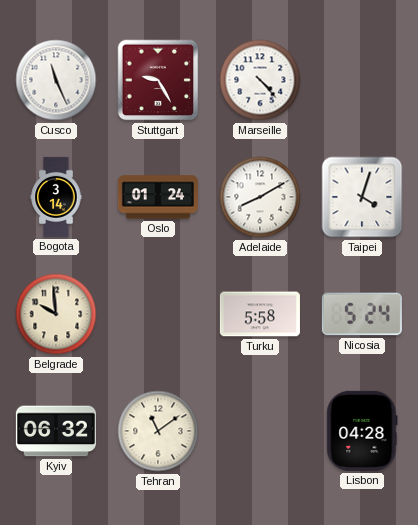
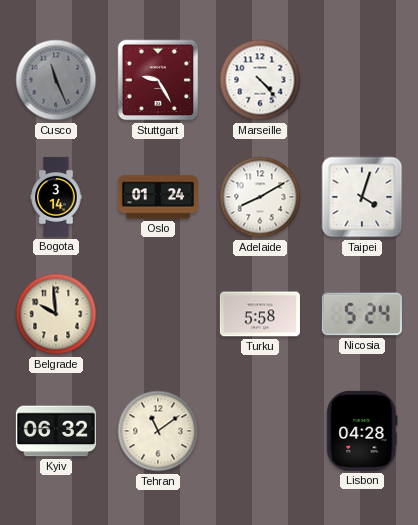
Cusco dial: white -> grey
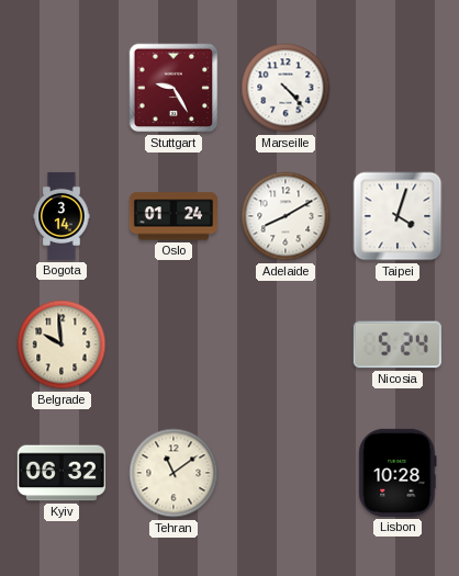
Cusco: 11:26 -> none
Turku: 5:58 -> none
Lisbon: 04:28 -> 10:28
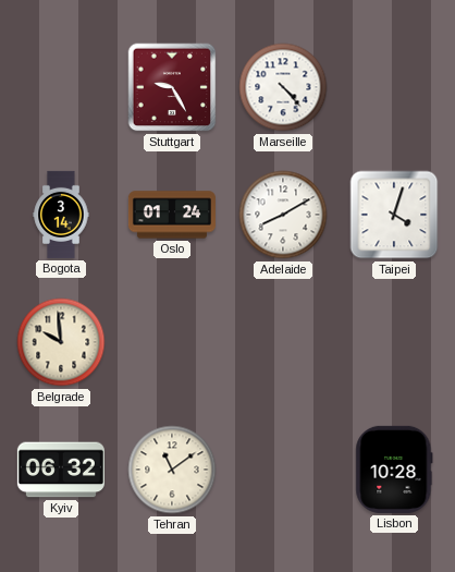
Nicosia: 5:24 -> none
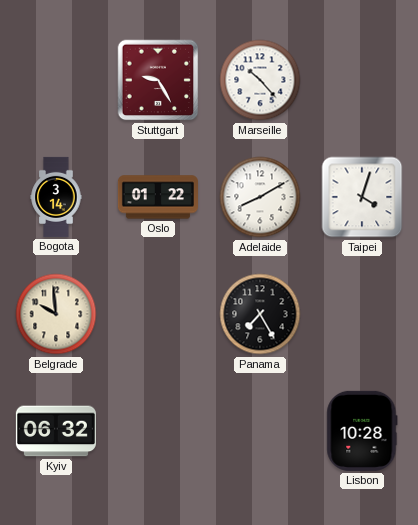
Marseille: 4:23 -> 10:23
Oslo: 01:24 -> 01:22
Panama: none -> 7:25
Tehran: 11:09 -> none
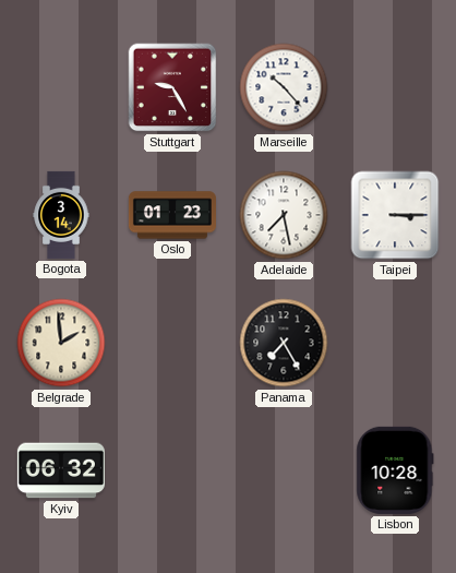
Oslo: 01:22 -> 01:23
Adelaide: 8:10 -> 7:28
Taipei: 4:03 -> 3:15
Belgrade: 9:59 -> 1:59
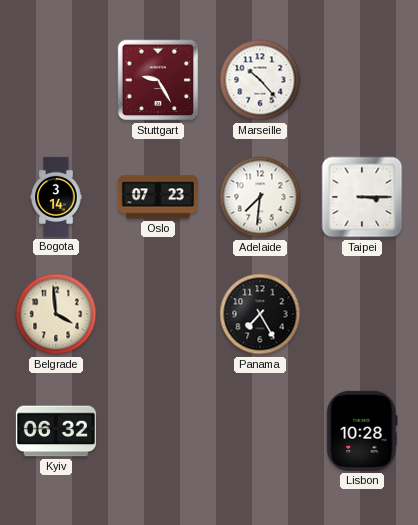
Oslo: 01:23 -> 07:23
Adelaide: 7:28 -> 7:31
Belgrade: 1:59 -> 3:59
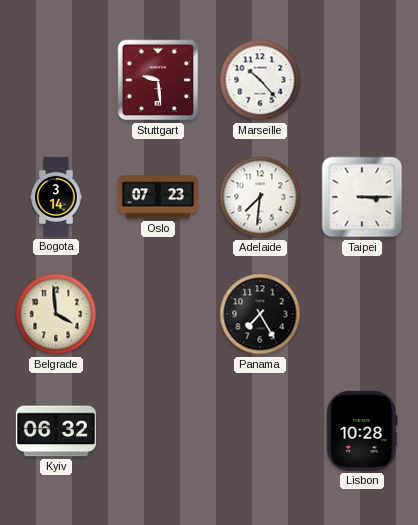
Stuttgart: 9:25 -> 9:29
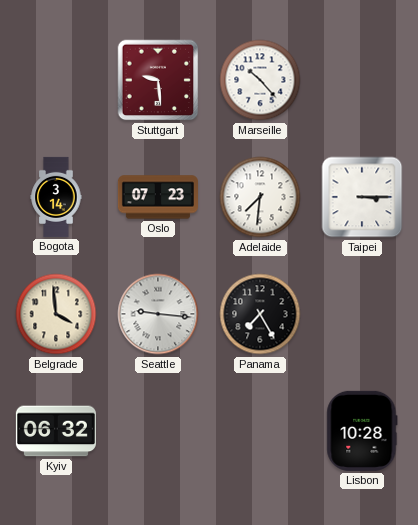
Seattle: none -> 9:16
